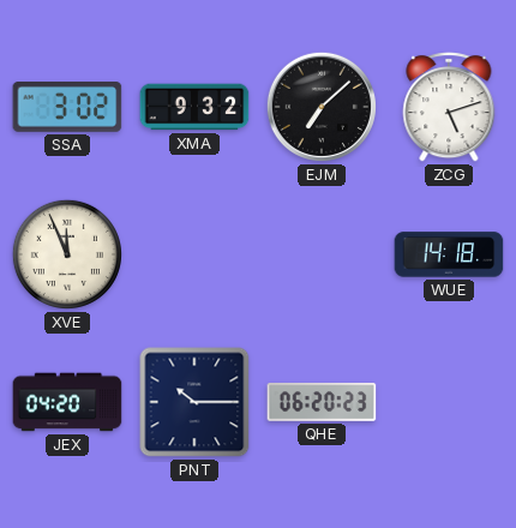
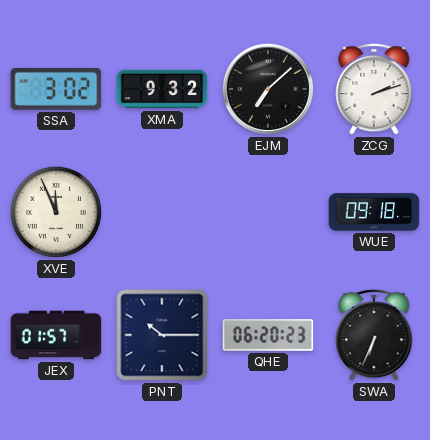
ZCG: 5:12 -> 2:12
WUE: 14:18 -> 09:18
JEX: 04:20 -> 01:57
SWA: none -> 6:34
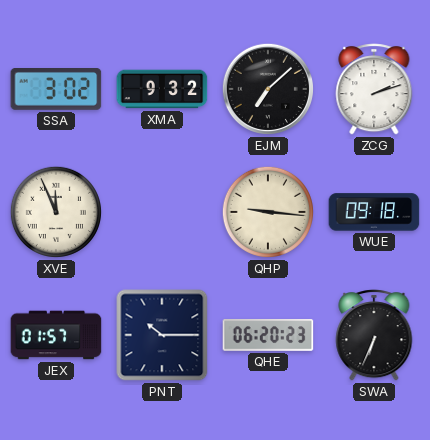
QHP: none -> 9:16
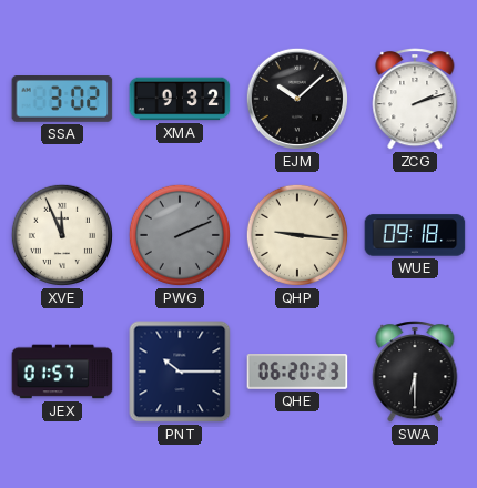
EJM: 7:08 -> 10:08
PWG: none -> 2:11
SWA: 6:34 -> 6:30
